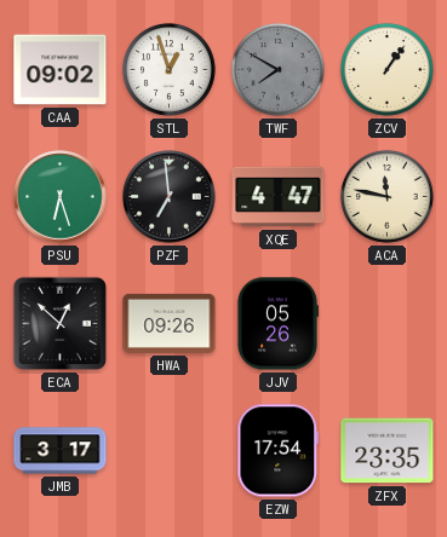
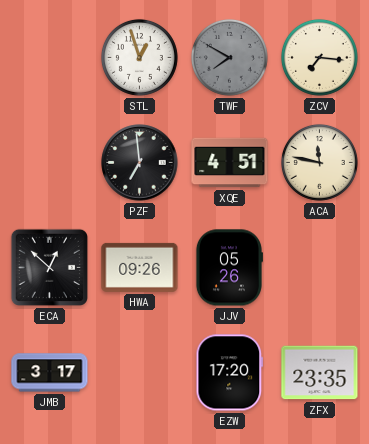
CAA: 09:02 -> none
ZCV: 1:06 -> 7:16
PSU: 6:27 -> none
XQE: 4:47 -> 4:51
EZW: 17:54 -> 17:20
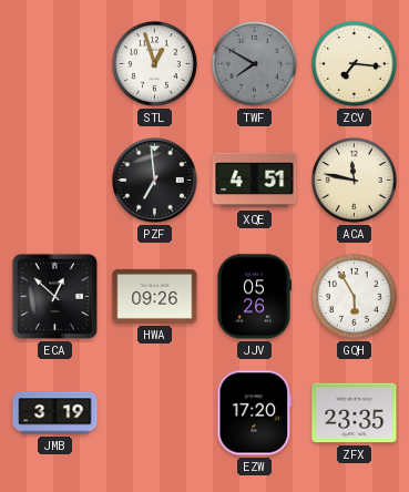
GQH: none -> 5:55
JMB: 3:17 -> 3:19
